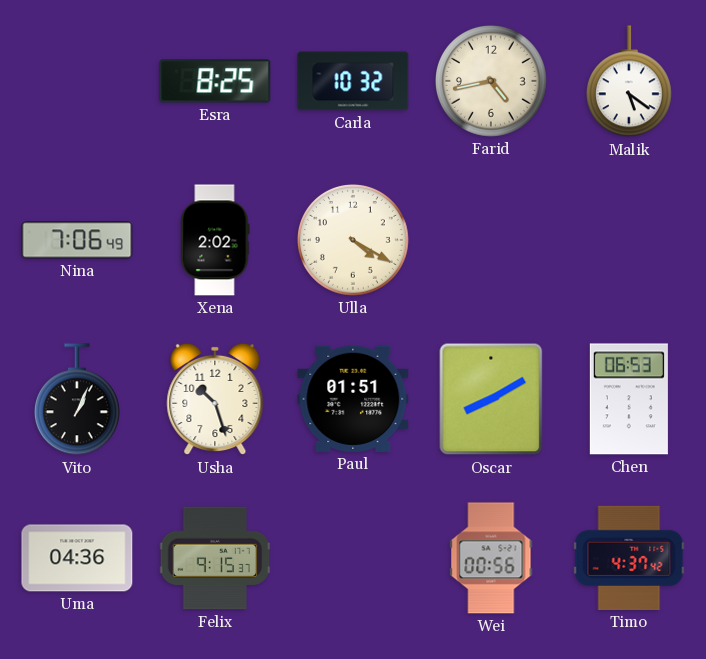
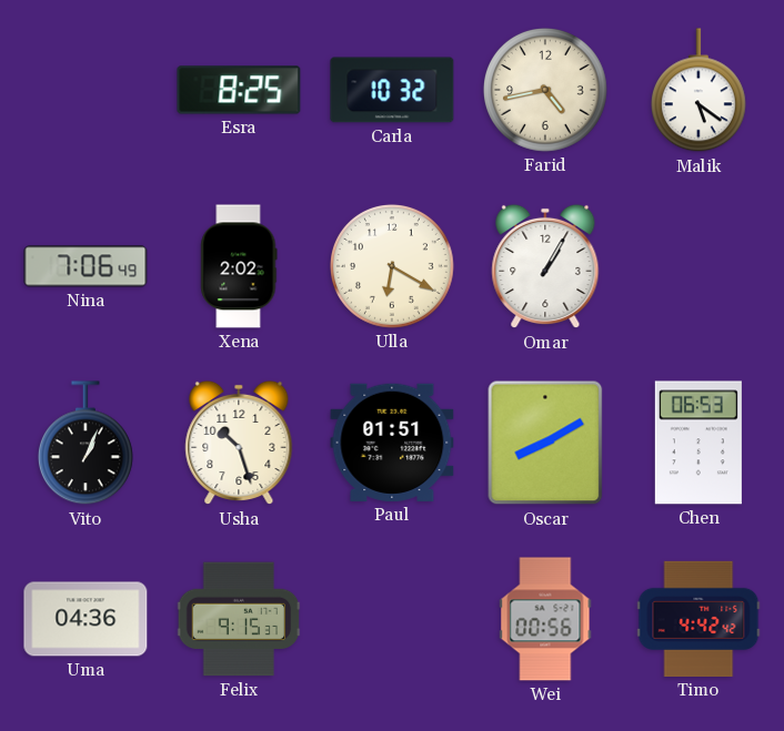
Ulla: 4:20 -> 6:20
Omar: none -> 1:05
Timo: 4:37 -> 4:42
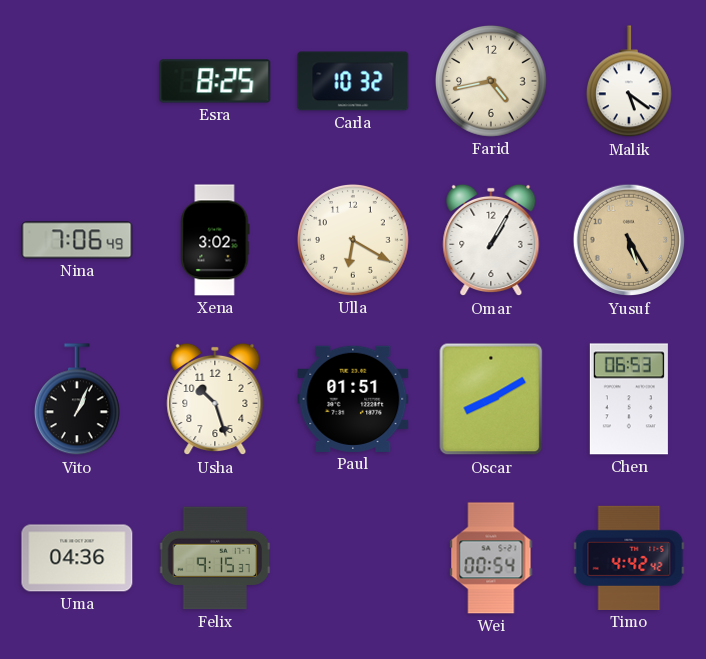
Xena: 2:02 -> 3:02
Yusuf: none -> 5:25
Wei: 00:56 -> 00:54
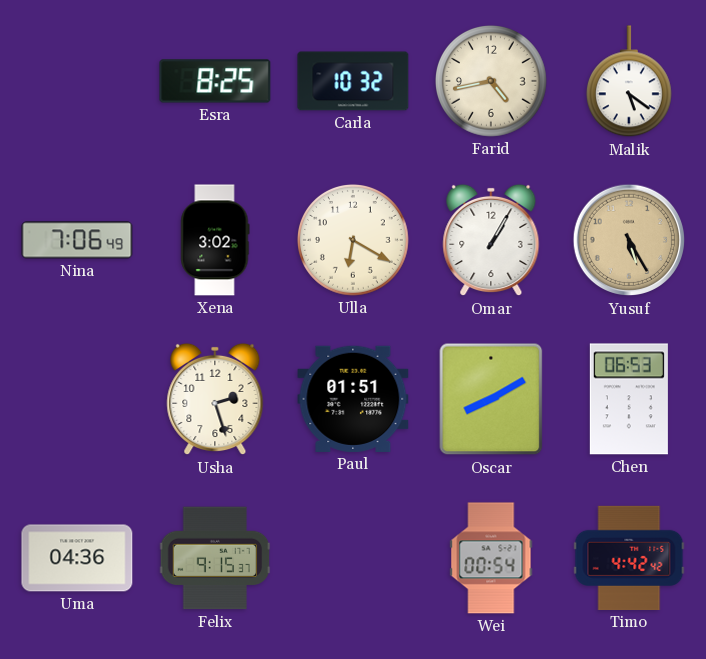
Vito: 1:04 -> none
Usha: 10:27 -> 2:27
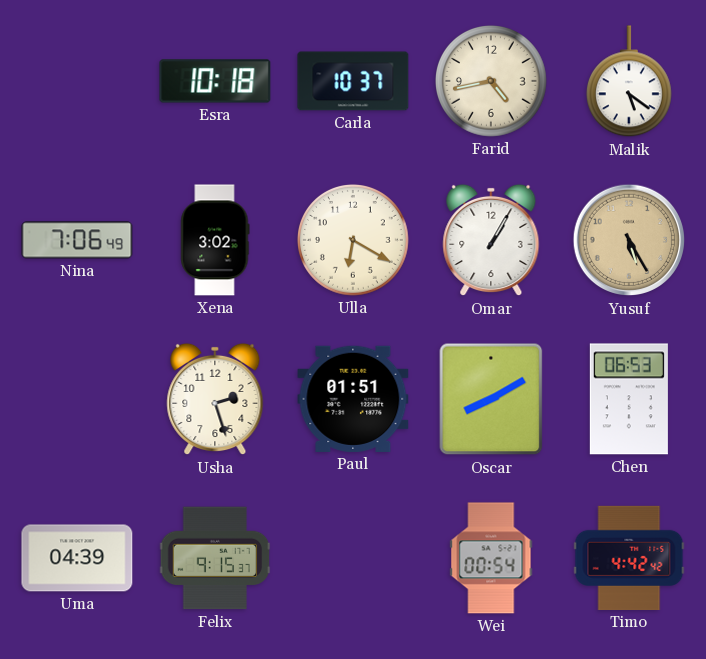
Esra: 8:25 -> 10:18
Carla: 10:32 -> 10:37
Uma: 04:36 -> 04:39
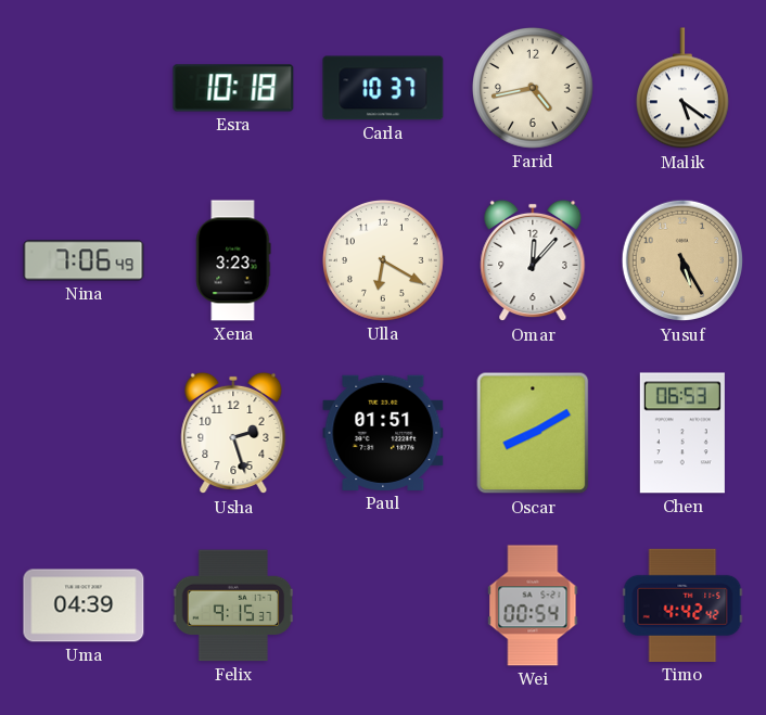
Xena: 3:02 -> 3:23
Omar: 1:05 -> 12:07
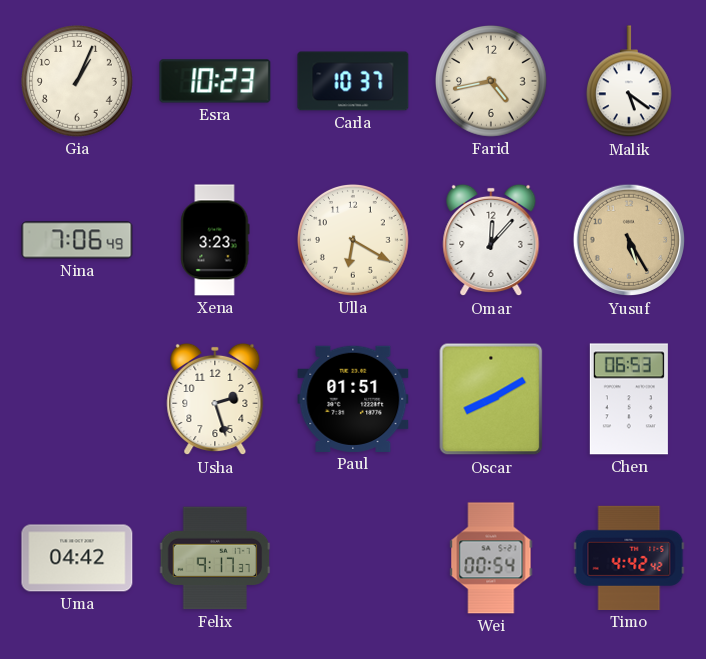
Gia: none -> 1:04
Esra: 10:18 -> 10:23
Uma: 04:39 -> 04:42
Felix: 9:15 -> 9:17
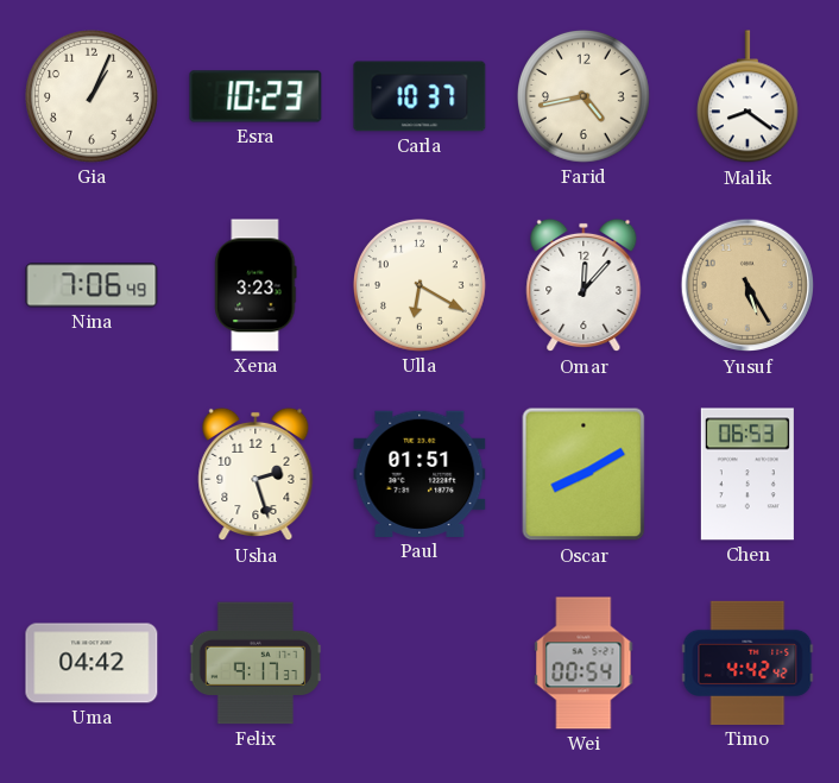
Malik: 5:21 -> 8:21
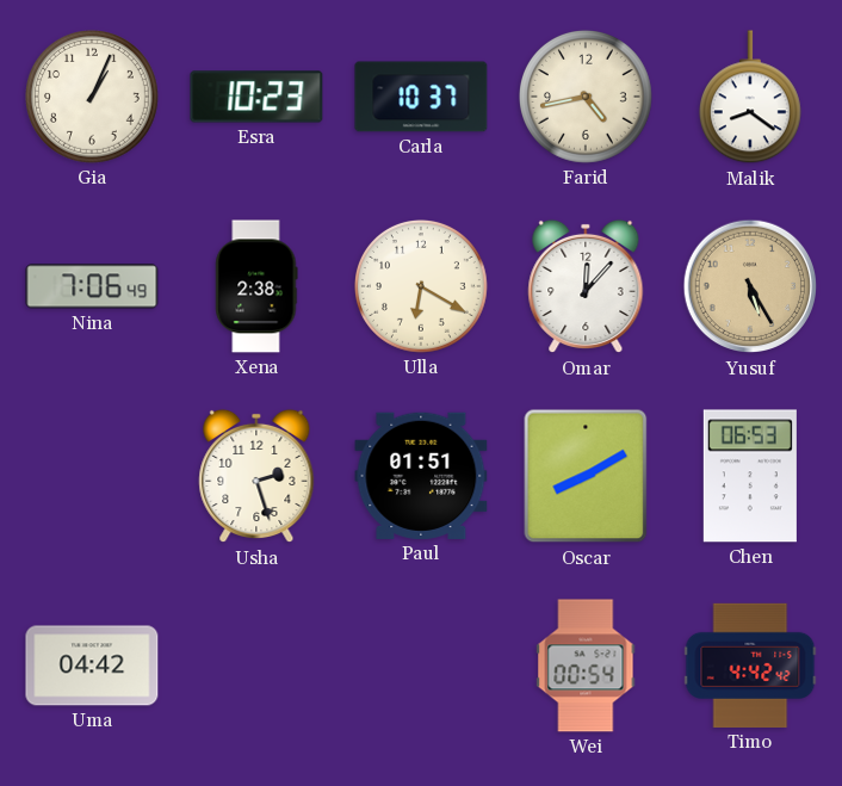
Xena: 3:23 -> 2:38
Felix: 9:17 -> none
